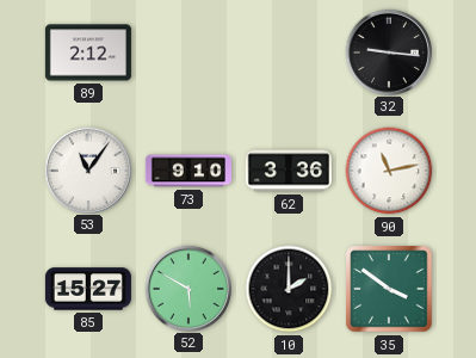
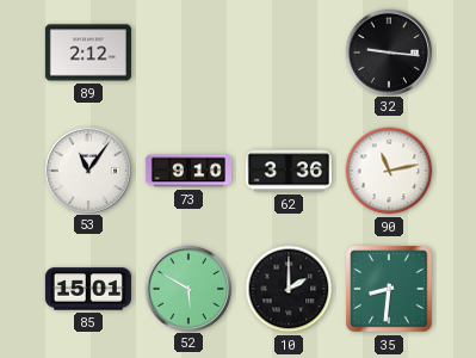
85: 15:27 -> 15:01
35: 3:51 -> 8:31
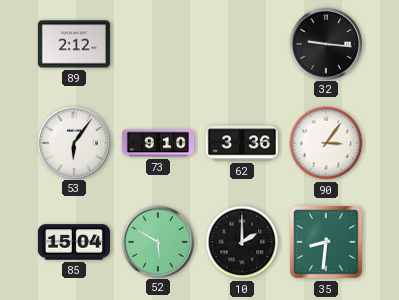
53: 11:06 -> 6:06
90: 11:13 -> 3:06
85: 15:01 -> 15:04
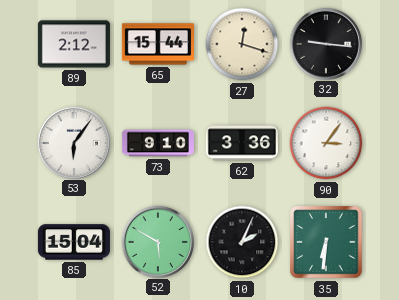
65: none -> 15:44
27: none -> 12:18
10: 2:00 -> 2:04
35: 8:31 -> 6:31
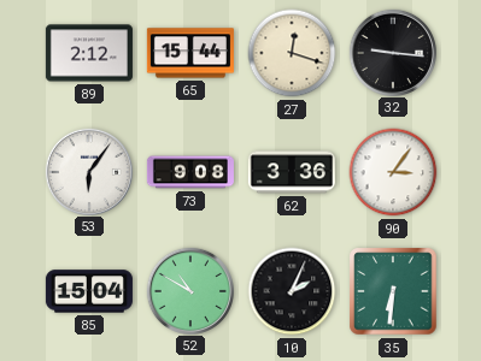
73: 9:10 -> 9:08
52: 5:50 -> 10:50
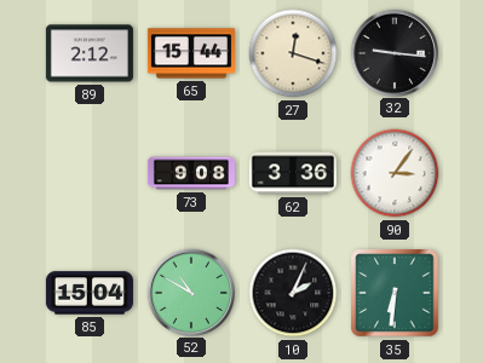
53: 6:06 -> none
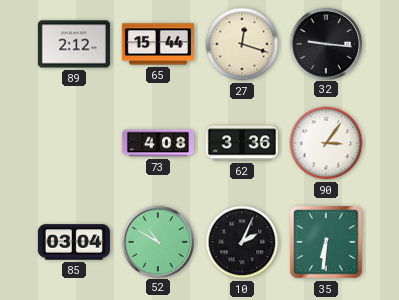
73: 9:08 -> 4:08
85: 15:04 -> 03:04
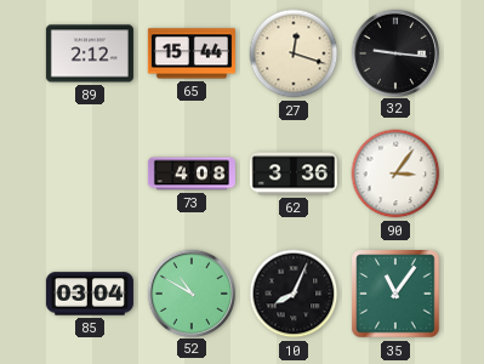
10: 2:04 -> 8:04
35: 6:31 -> 11:06
